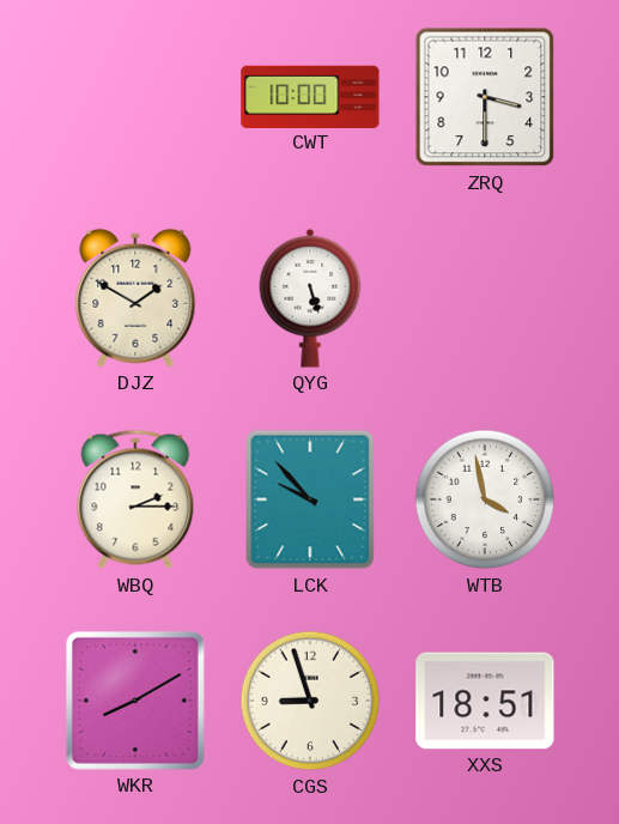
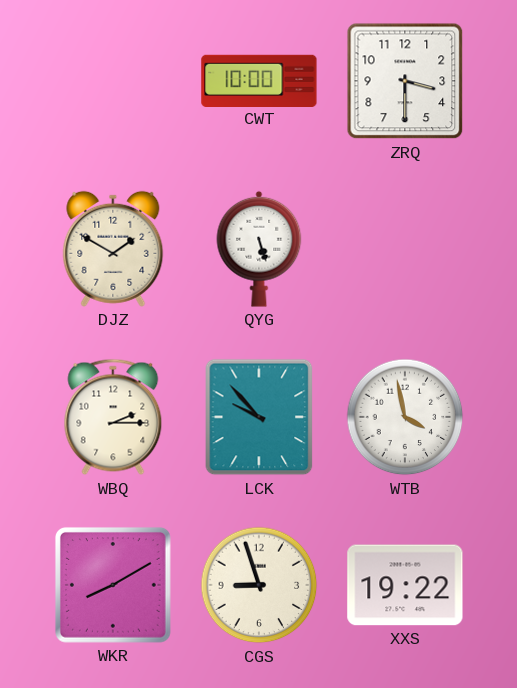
XXS: 18:51 -> 19:22
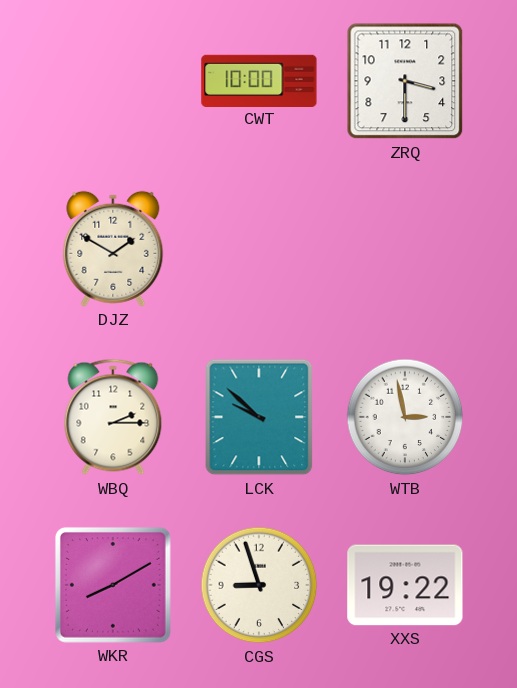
QYG: 5:27 -> none
LCK: 9:53 -> 9:52
WTB: 3:58 -> 2:58
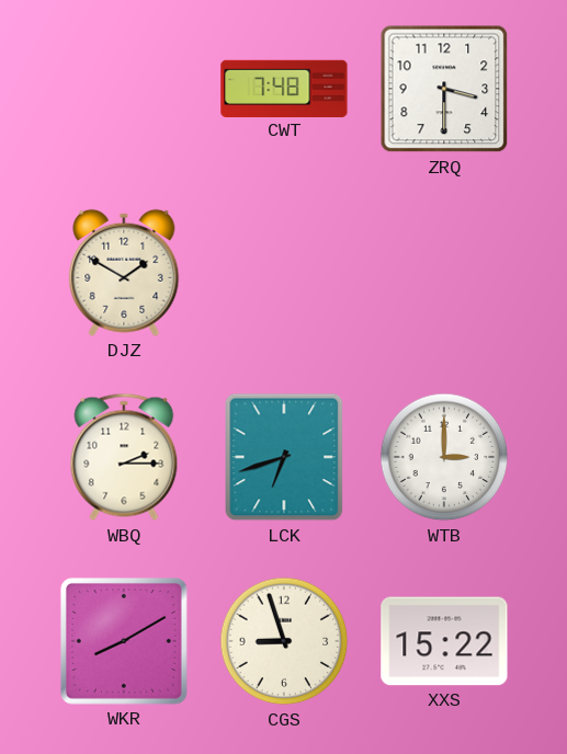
CWT: 10:00 -> 7:48
LCK: 9:52 -> 6:42
WTB: 2:58 -> 3:00
XXS: 19:22 -> 15:22
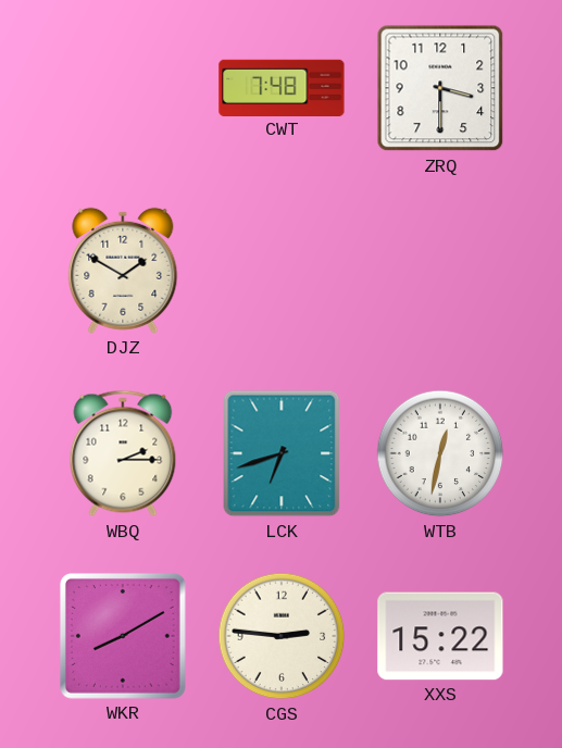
WTB: 3:00 -> 12:32
CGS: 8:57 -> 2:46
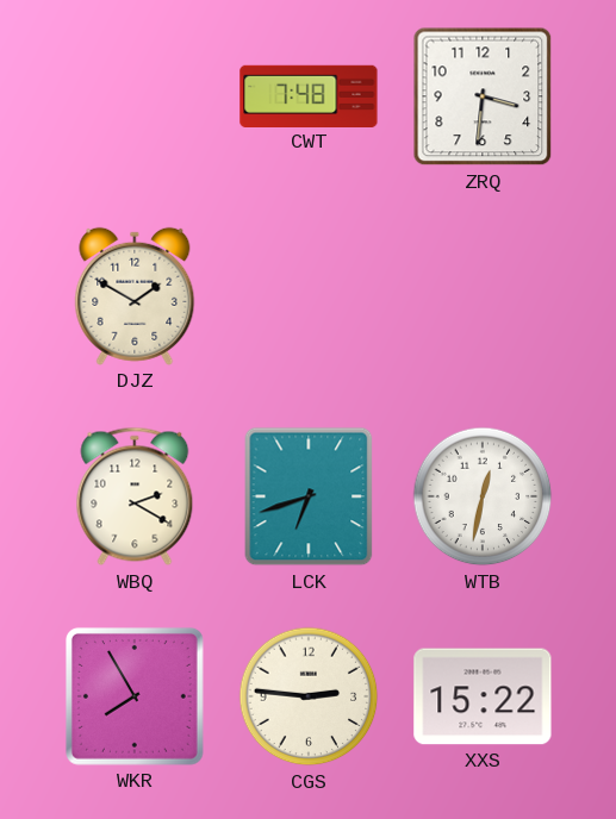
ZRQ: 3:30 -> 3:31
WBQ: 2:15 -> 2:20
WKR: 8:10 -> 7:55
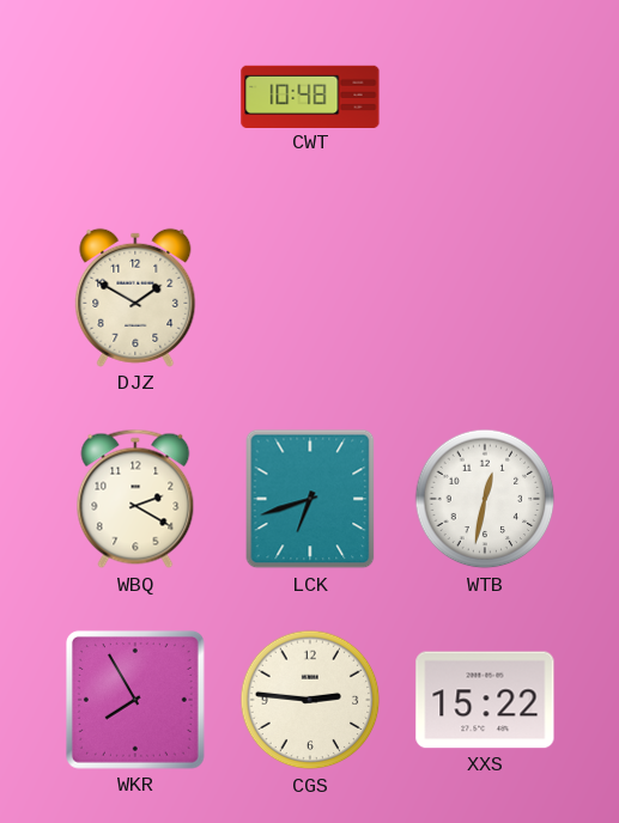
CWT: 7:48 -> 10:48
ZRQ: 3:31 -> none
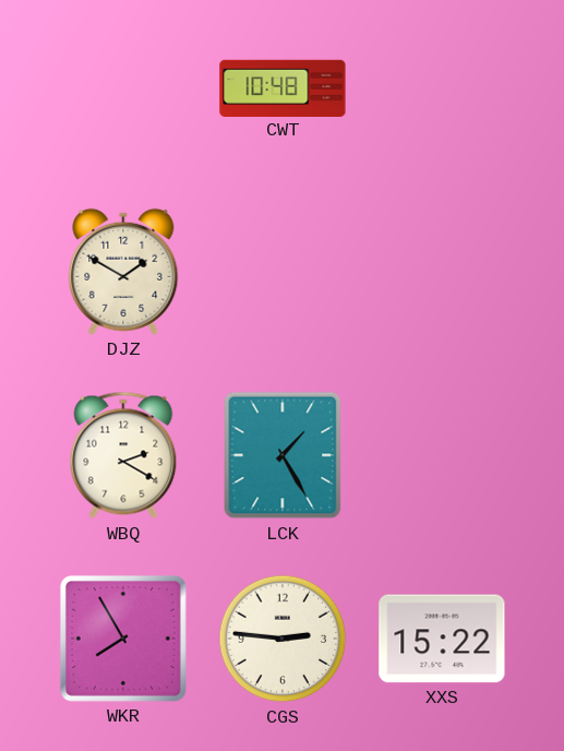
LCK: 6:42 -> 1:25
WTB: 12:32 -> none
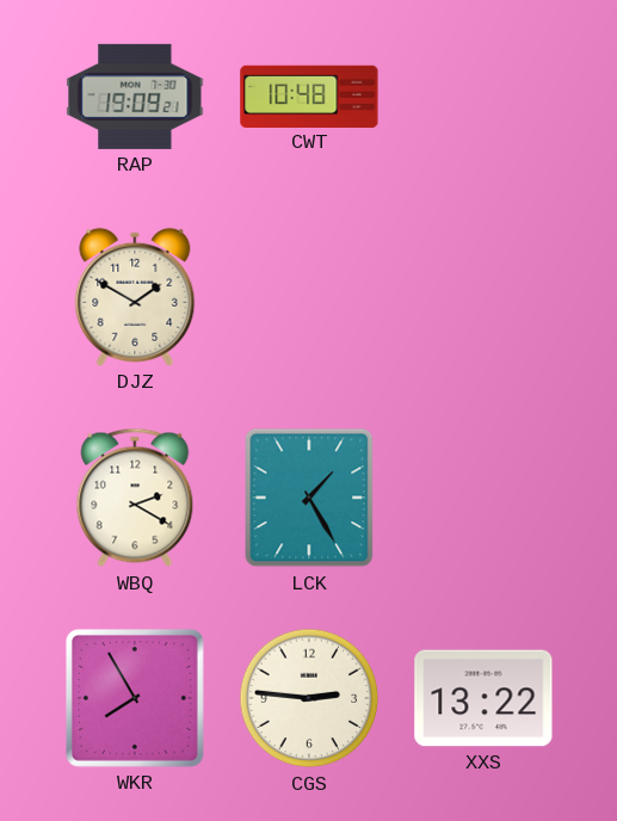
RAP: none -> 19:09
XXS: 15:22 -> 13:22
